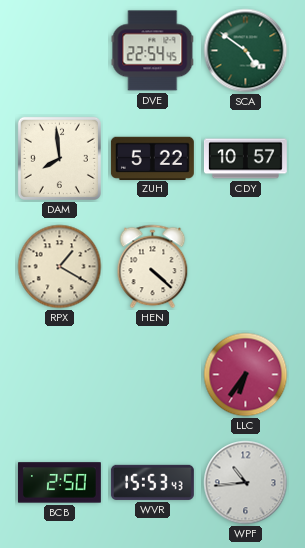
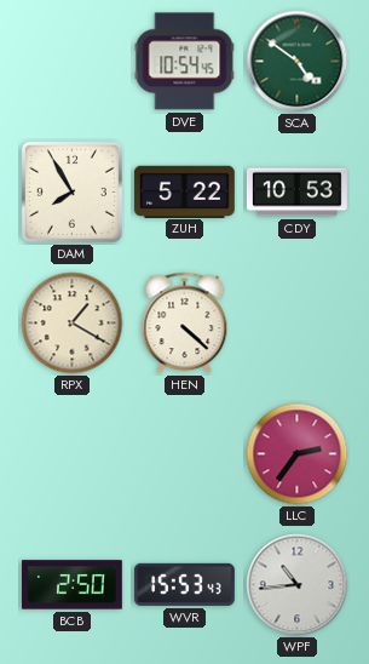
DVE: 22:54 -> 10:54
DAM: 7:59 -> 7:55
CDY: 10:57 -> 10:53
LLC: 6:36 -> 2:36
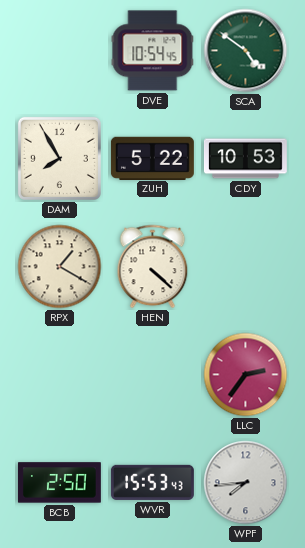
WPF: 10:44 -> 7:44
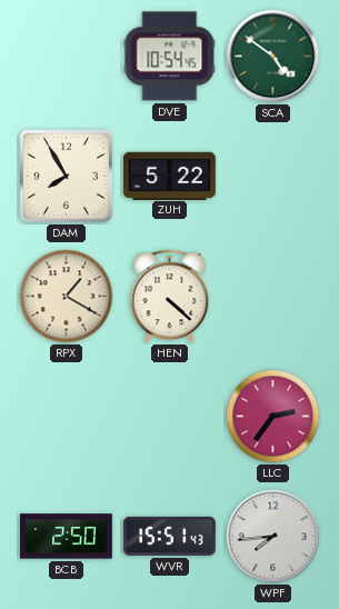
CDY: 10:53 -> none
WVR: 15:53 -> 15:51
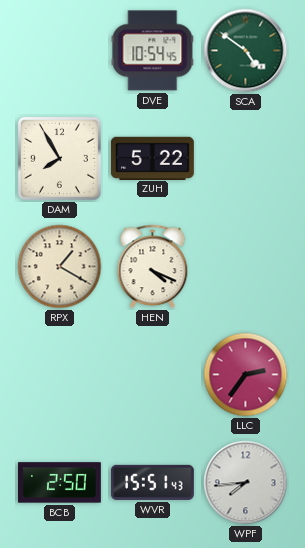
HEN: 4:22 -> 4:19
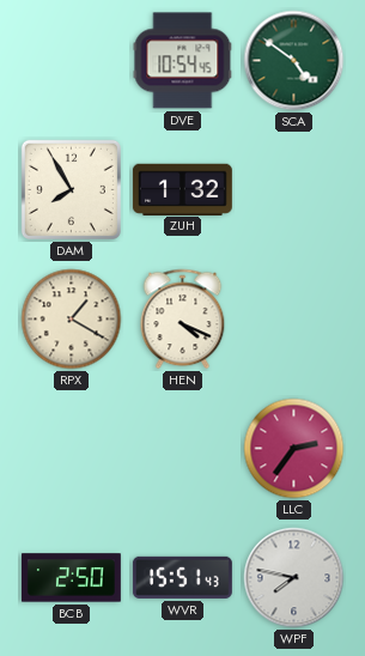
ZUH: 5:22 -> 1:32
WPF: 7:44 -> 7:47
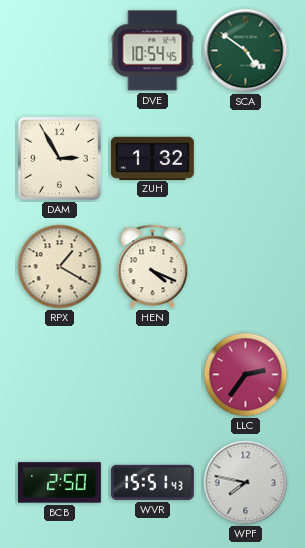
DAM: 7:55 -> 2:55
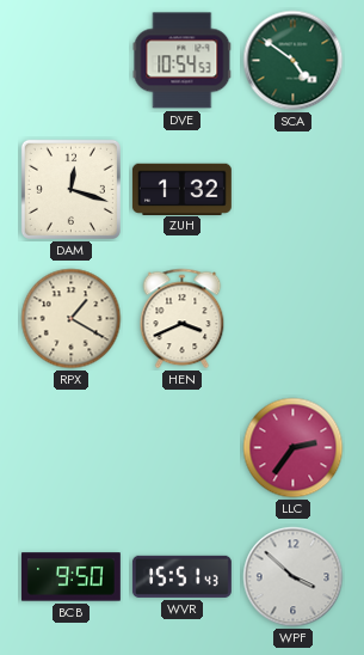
DVE: 10:54:45 -> 10:54:53
DAM: 2:55 -> 12:18
HEN: 4:19 -> 3:41
BCB: 2:50 -> 9:50
WPF: 7:47 -> 3:52
